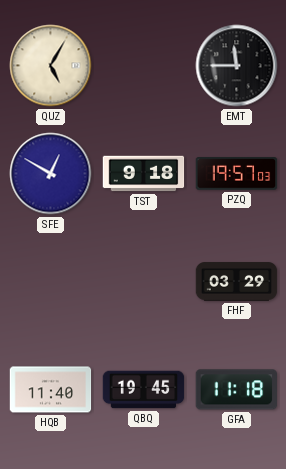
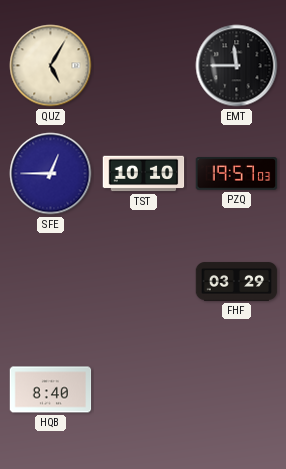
SFE: 12:50 -> 12:45
TST: 9:18 -> 10:10
HQB: 11:40 -> 8:40
QBQ: 19:45 -> none
GFA: 11:18 -> none
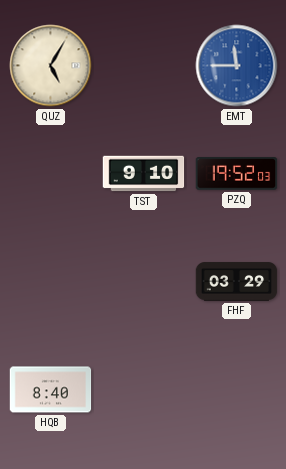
EMT dial: black -> blue
SFE: 12:45 -> none
TST: 10:10 -> 9:10
PZQ: 19:57 -> 19:52
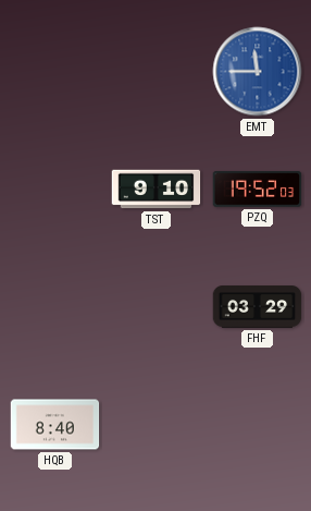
QUZ: 5:05 -> none
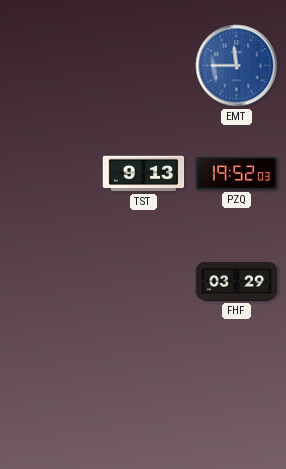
TST: 9:10 -> 9:13
HQB: 8:40 -> none
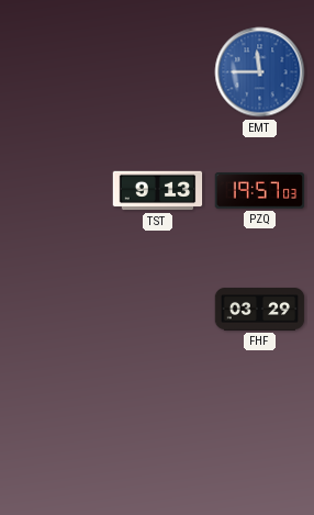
PZQ: 19:52 -> 19:57
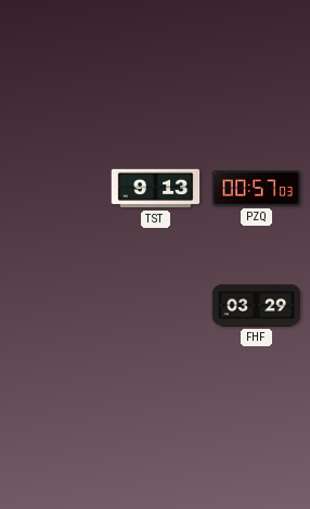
EMT: 11:45 -> none
PZQ: 19:57 -> 00:57
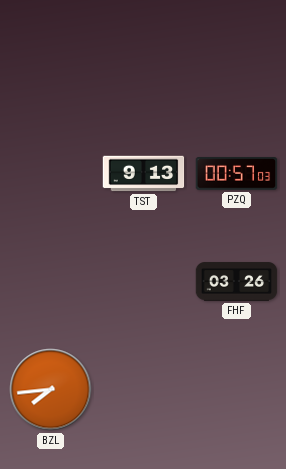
FHF: 03:29 -> 03:26
BZL: none -> 7:44
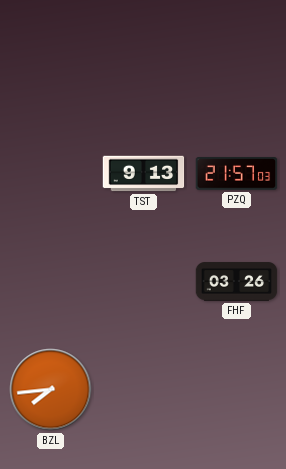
PZQ: 00:57 -> 21:57
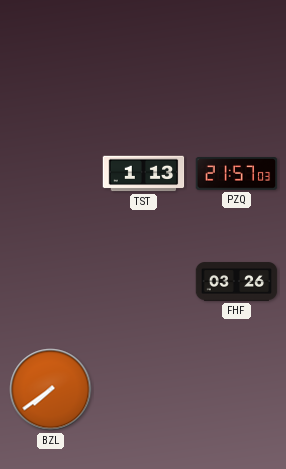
TST: 9:13 -> 1:13
BZL: 7:44 -> 7:39
